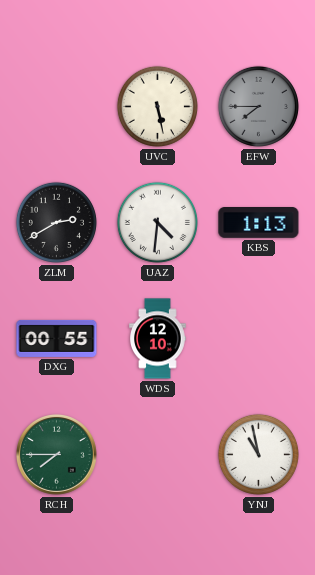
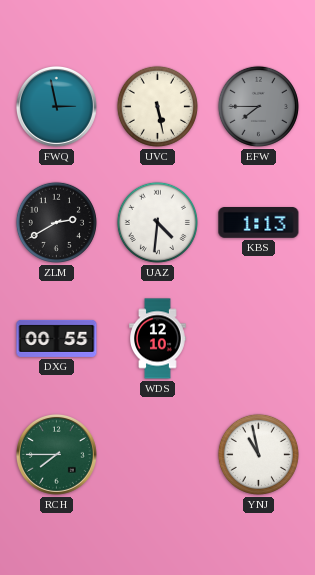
FWQ: none -> 2:58
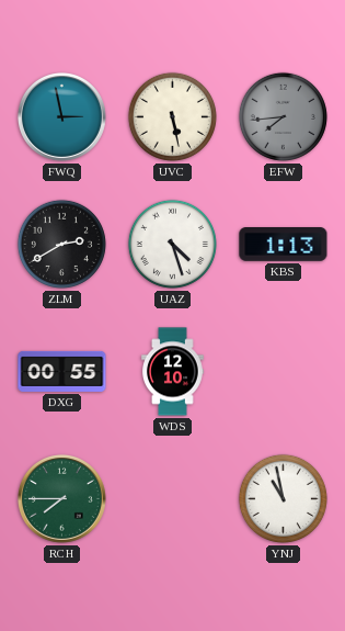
EFW: 7:45 -> 7:44
UAZ: 4:31 -> 4:27
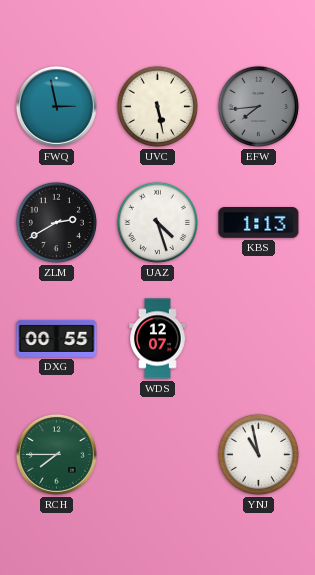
WDS: 12:10 -> 12:07
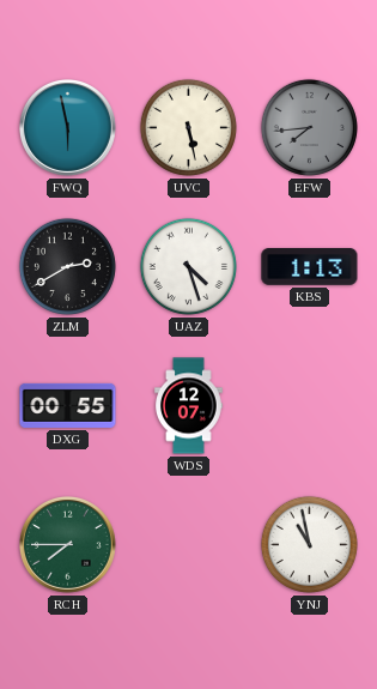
FWQ: 2:58 -> 5:58
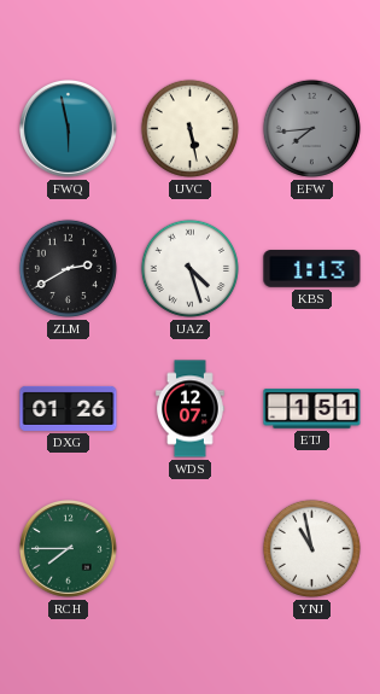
DXG: 00:55 -> 01:26
ETJ: none -> 1:51
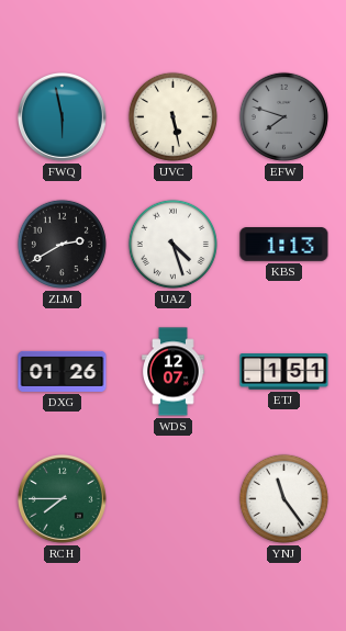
EFW: 7:44 -> 7:48
YNJ: 10:58 -> 11:24
